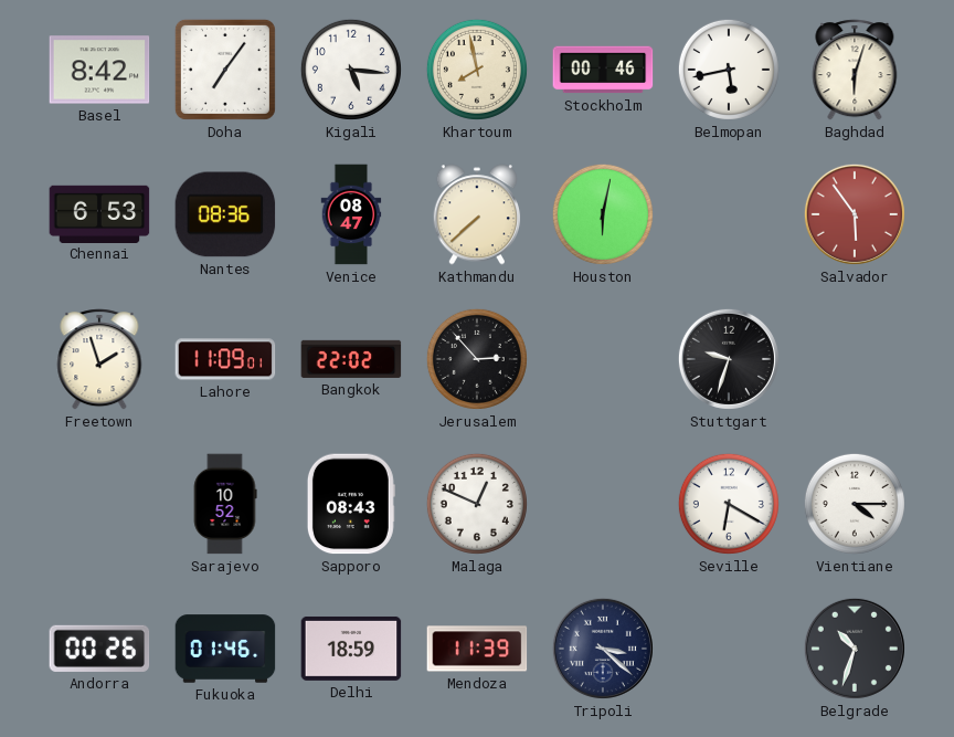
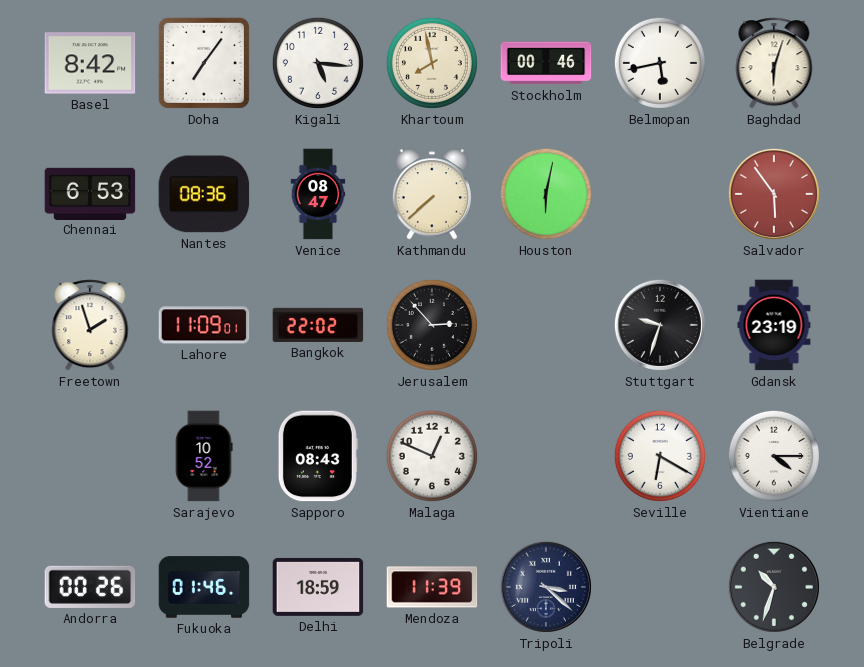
Gdansk: none -> 23:19
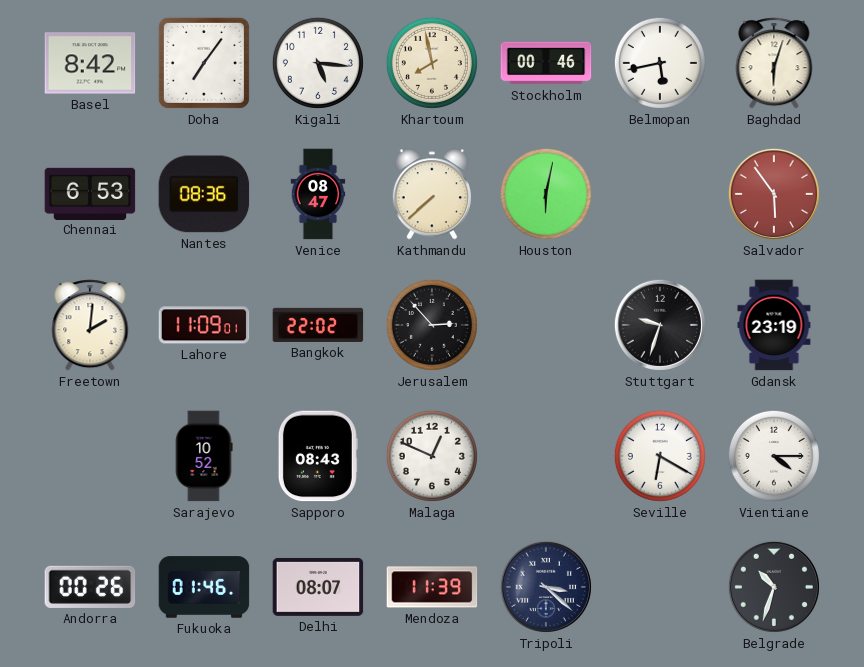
Freetown: 1:57 -> 2:01
Delhi: 18:59 -> 08:07
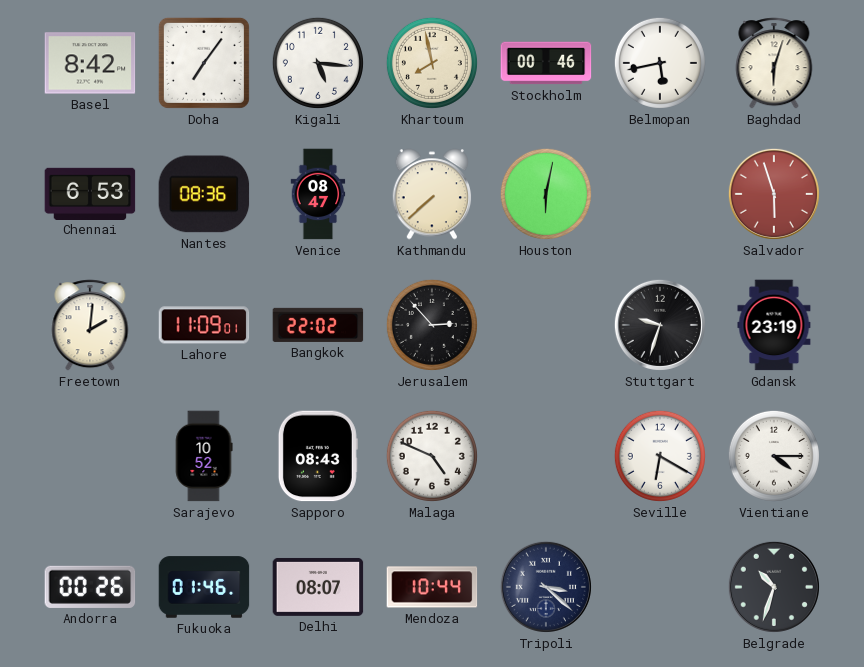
Salvador: 5:54 -> 5:57
Malaga: 12:49 -> 4:49
Mendoza: 11:39 -> 10:44
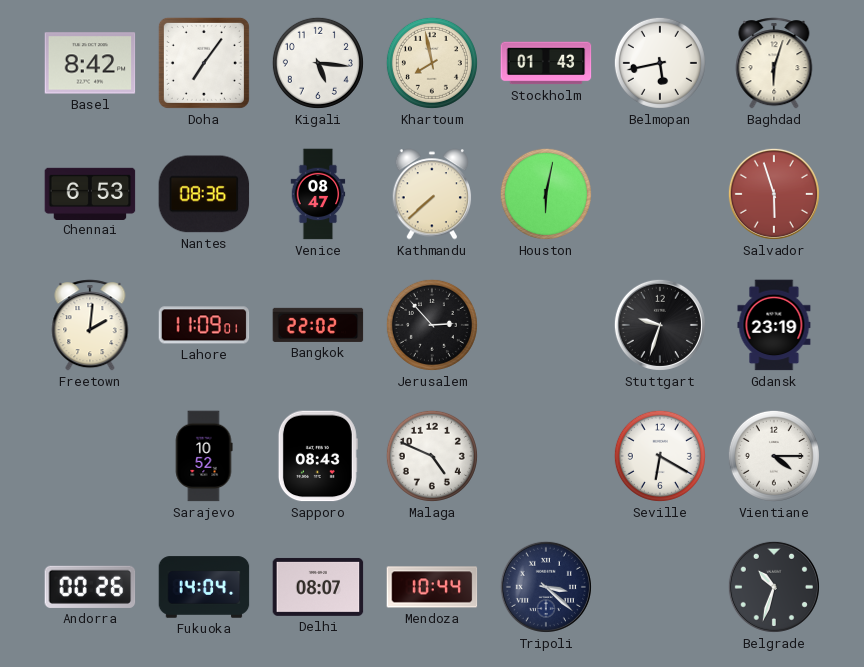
Stockholm: 00:46 -> 01:43
Fukuoka: 01:46 -> 14:04
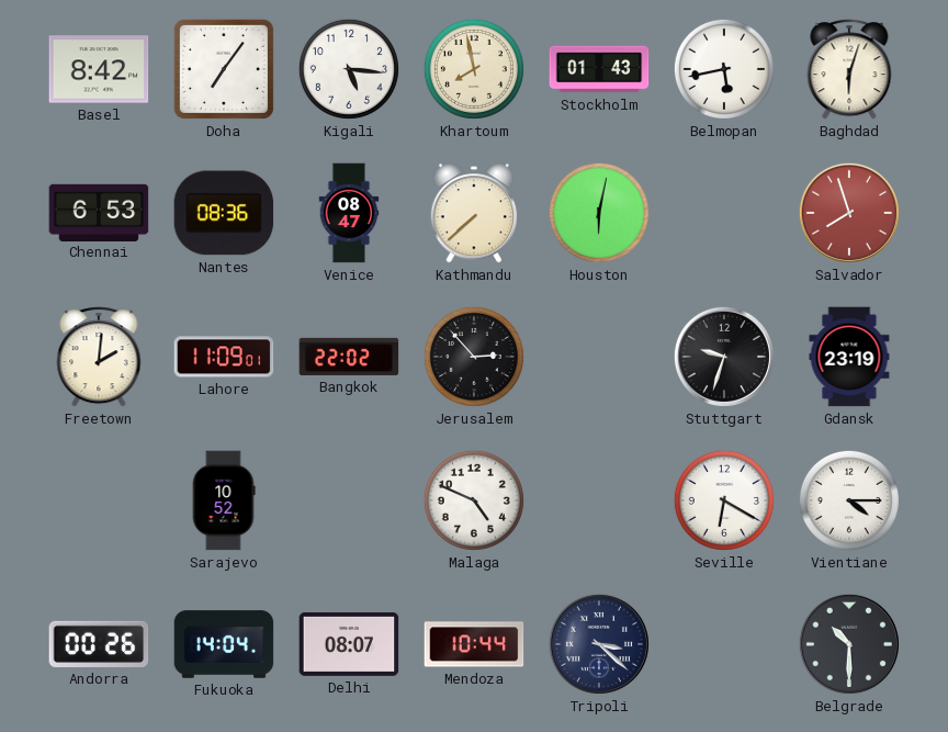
Salvador: 5:57 -> 7:57
Sapporo: 08:43 -> none
Belgrade: 10:33 -> 10:30
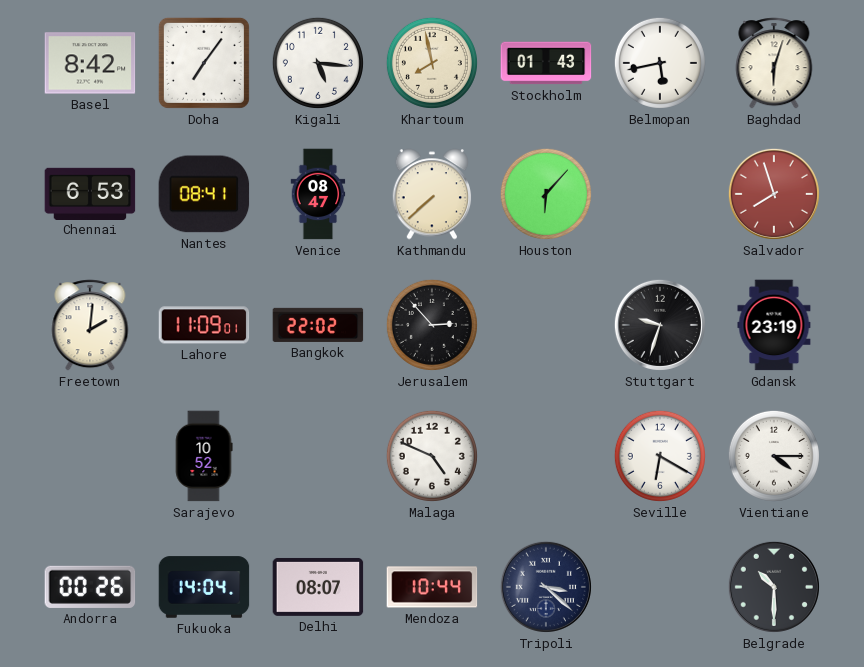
Nantes: 08:36 -> 08:41
Houston: 6:02 -> 6:07
